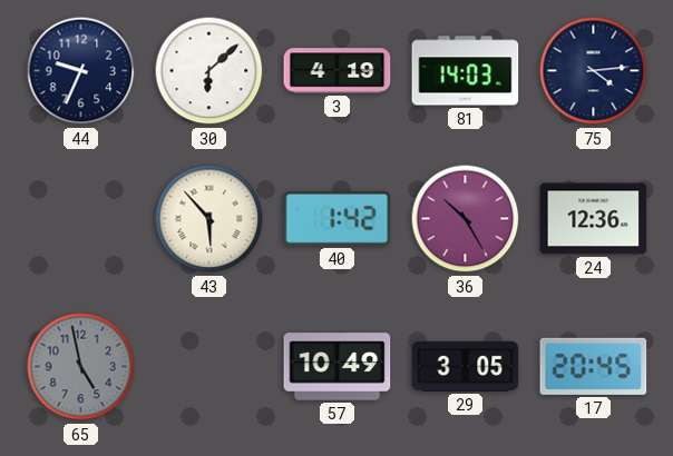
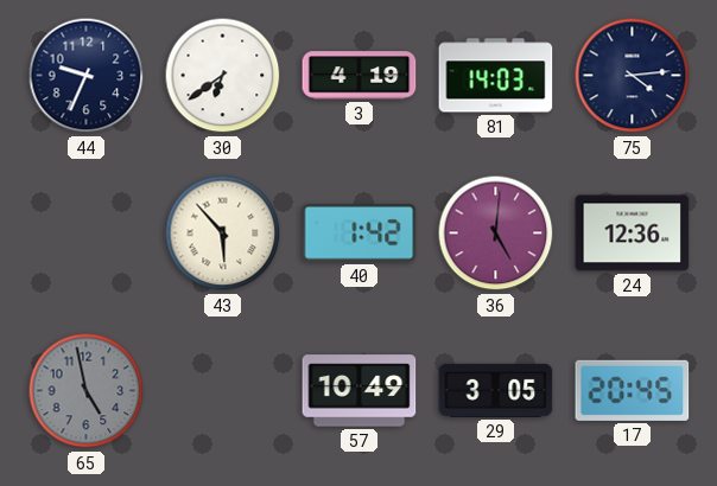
30: 6:08 -> 6:39
36: 10:25 -> 5:01
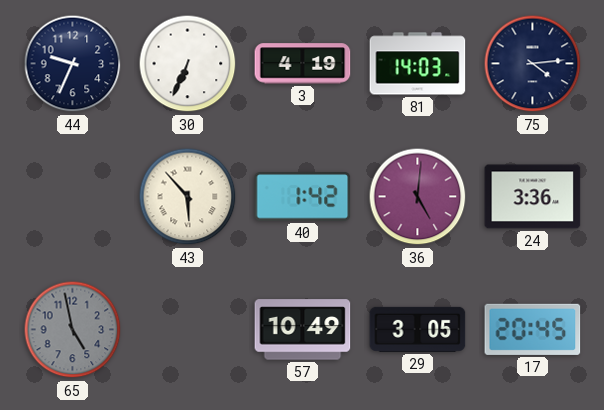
30: 6:39 -> 6:34
24: 12:36 -> 3:36
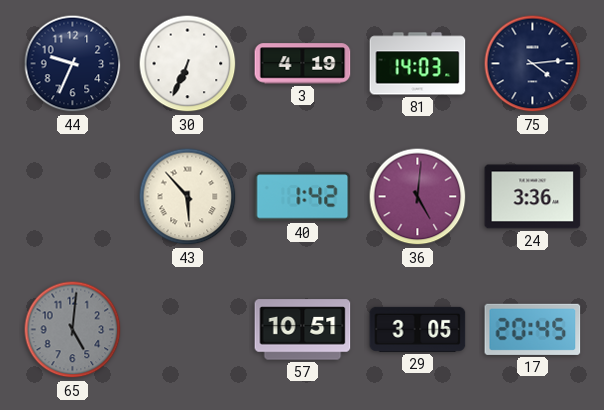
65: 4:58 -> 5:01
57: 10:49 -> 10:51
